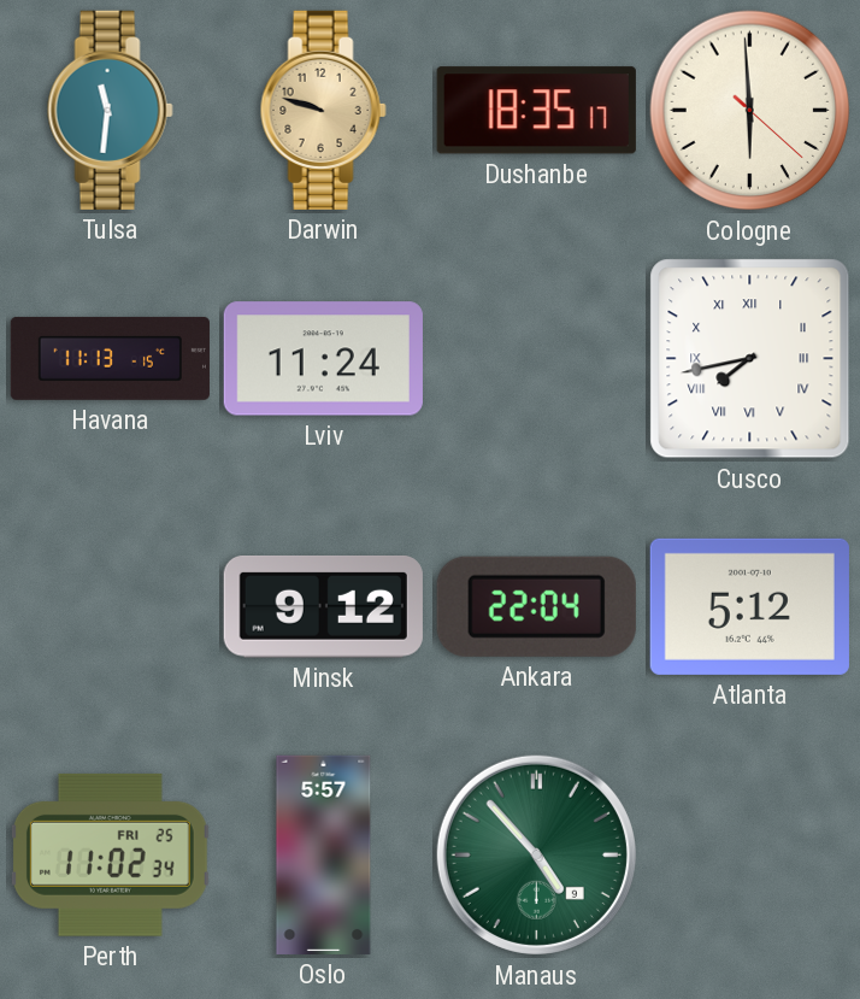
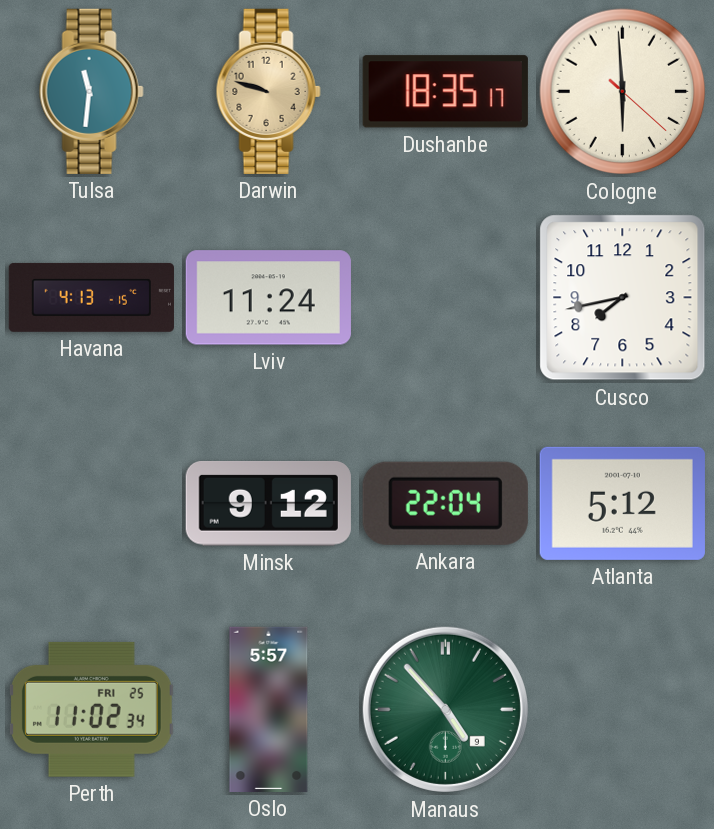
Havana: 11:13 -> 4:13
Cusco numerals: Roman -> Arabic
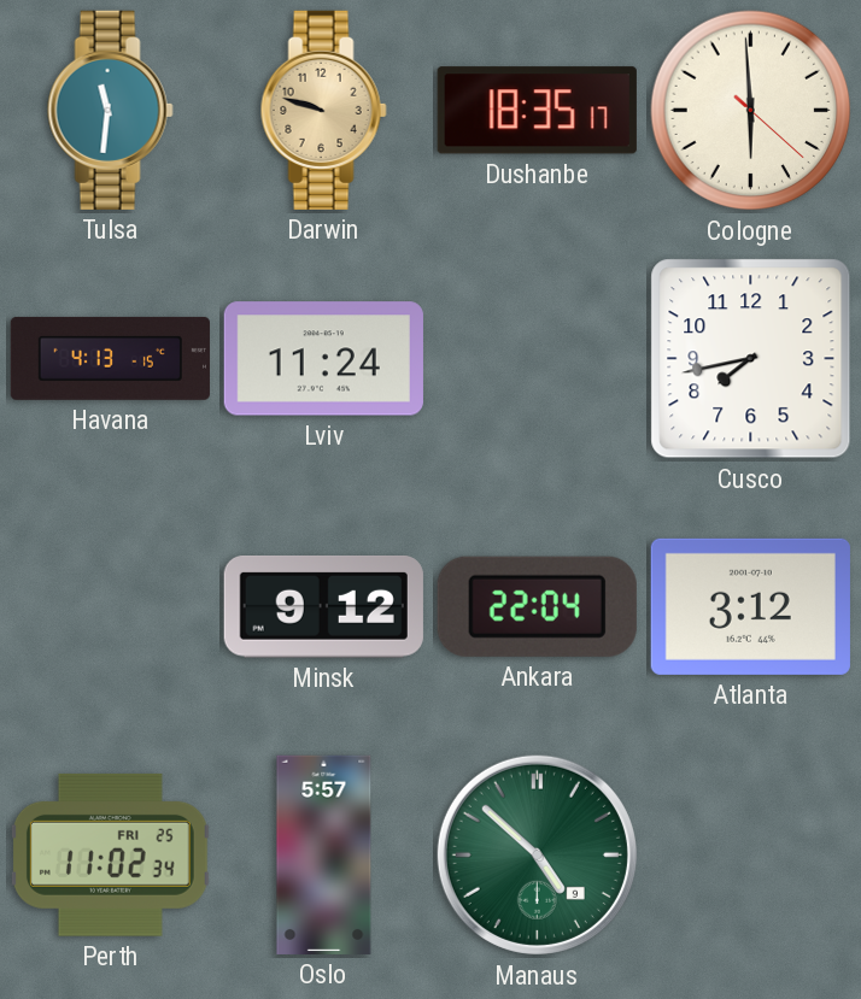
Atlanta: 5:12 -> 3:12
Manaus: 4:53 -> 4:52
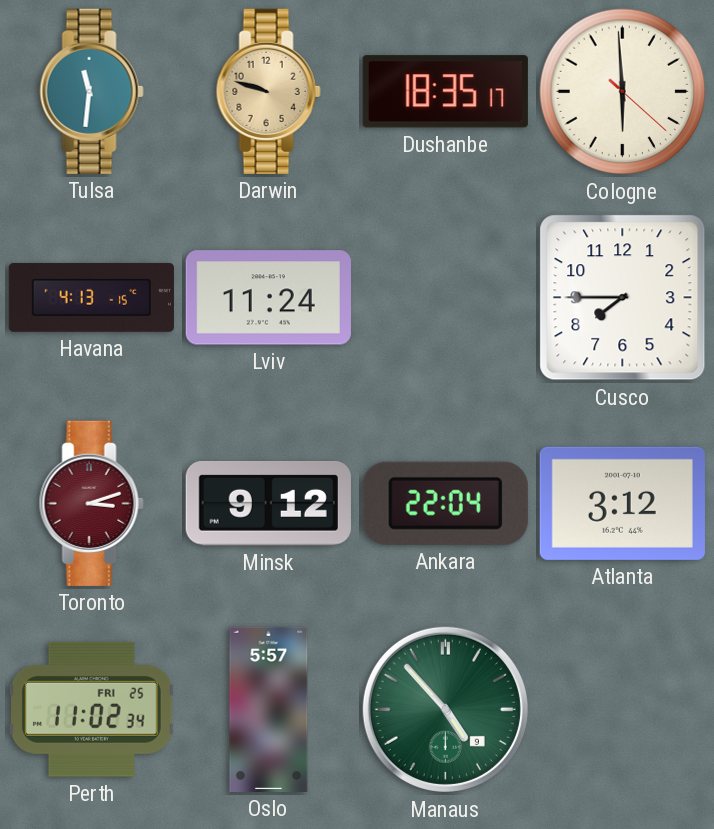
Cusco: 7:43 -> 7:45
Toronto: none -> 3:12
Manaus: 4:52 -> 4:53
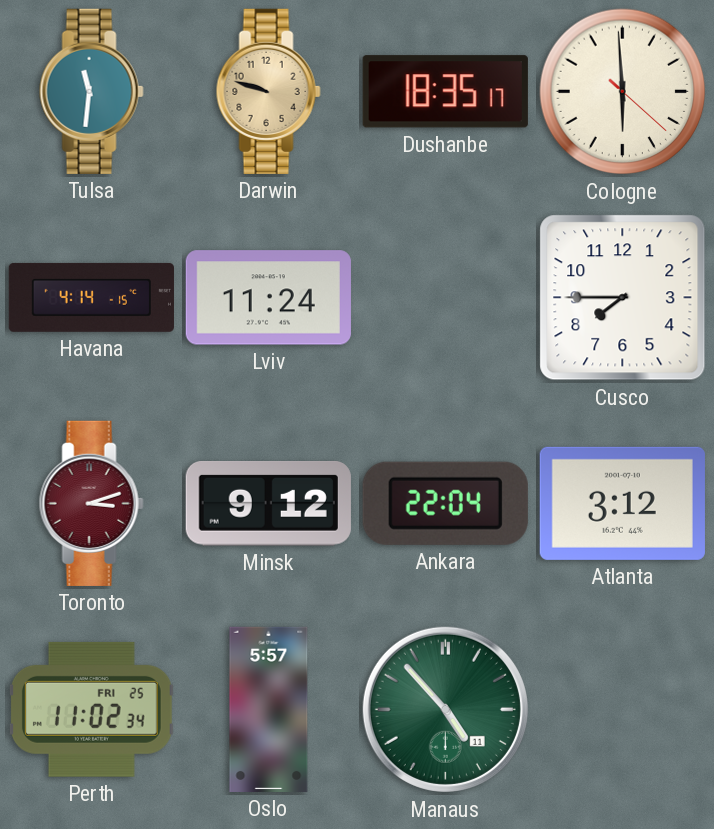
Havana: 4:13 -> 4:14
Manaus date: 9 -> 11
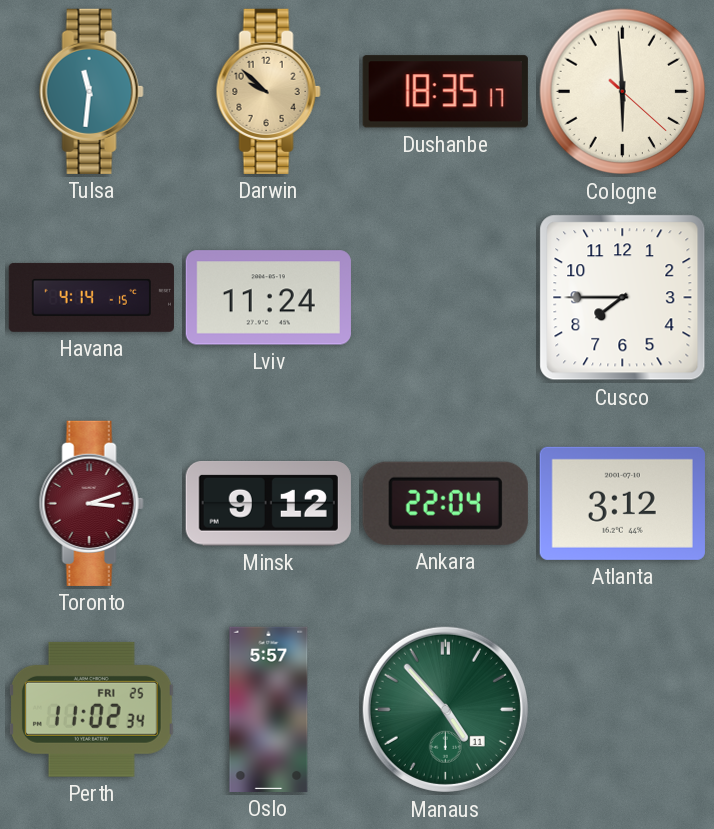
Darwin: 9:48 -> 9:52
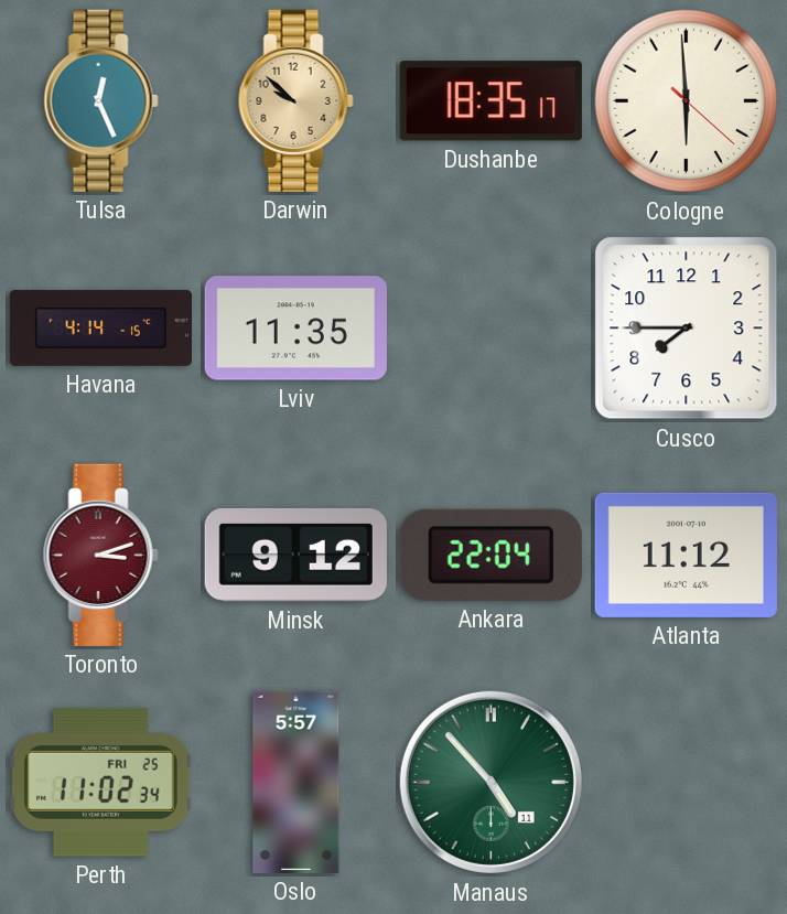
Tulsa: 11:31 -> 12:26
Lviv: 11:24 -> 11:35
Atlanta: 3:12 -> 11:12
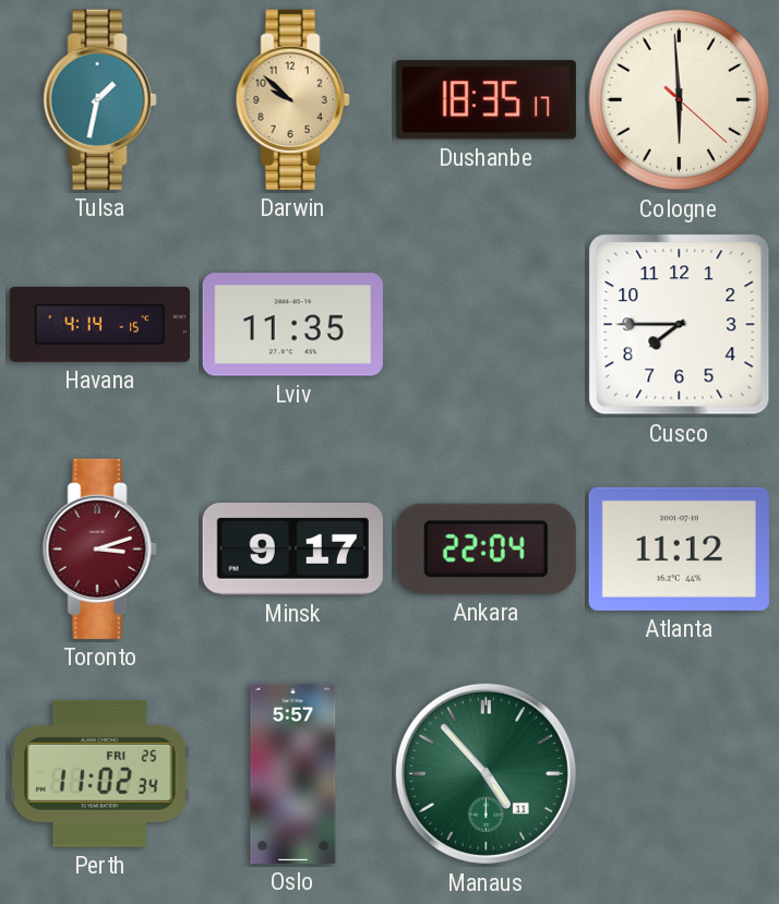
Tulsa: 12:26 -> 1:32
Minsk: 9:12 -> 9:17
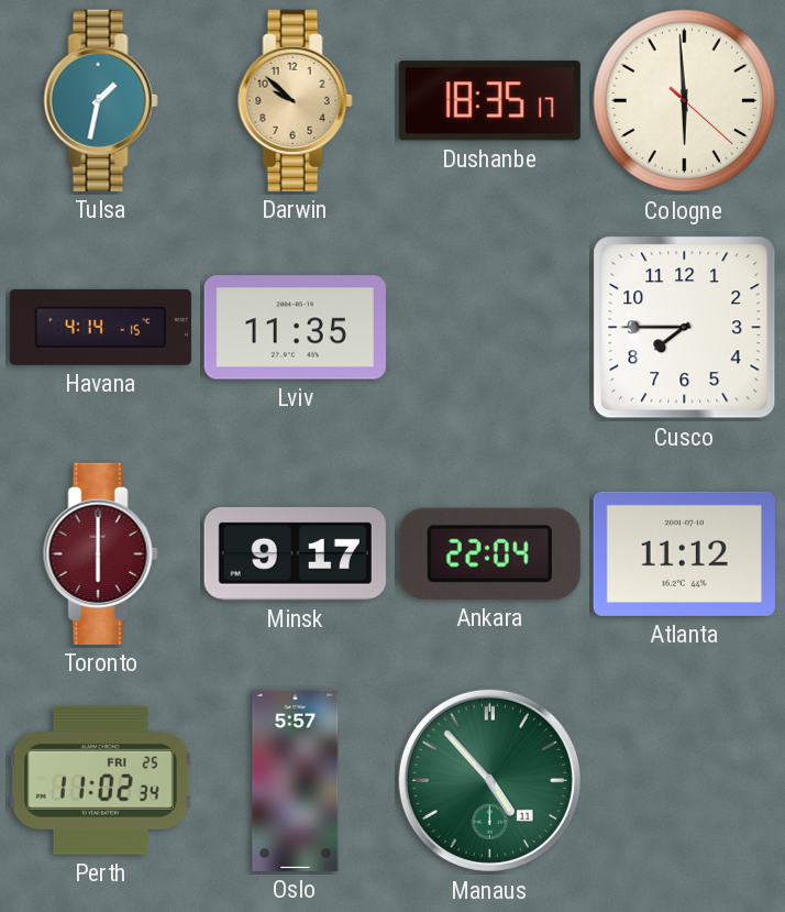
Toronto: 3:12 -> 6:00
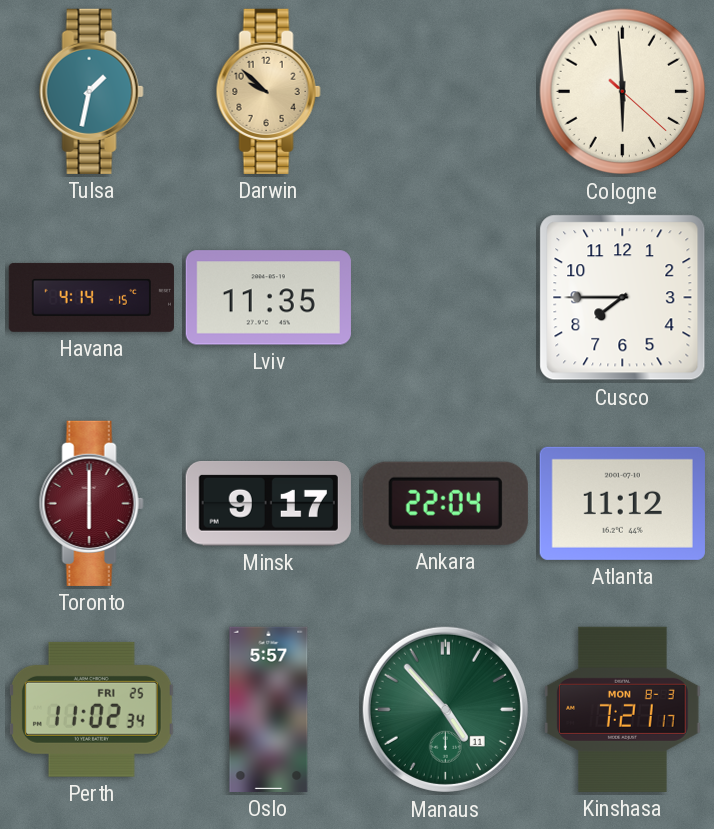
Dushanbe: 18:35 -> none
Kinshasa: none -> 7:21
